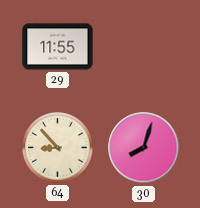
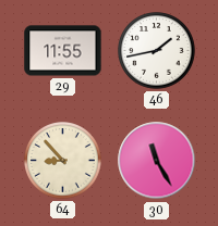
46: none -> 1:43
30: 8:03 -> 11:25
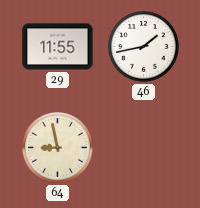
64: 8:53 -> 8:58
30: 11:25 -> none
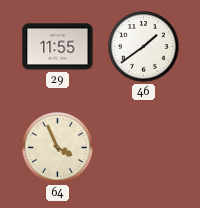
46: 1:43 -> 1:39
64: 8:58 -> 3:56
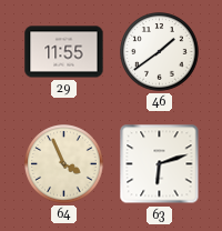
63: none -> 6:12
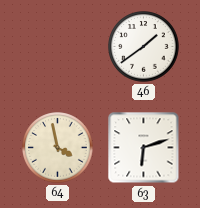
29: 11:55 -> none
64: 3:56 -> 3:58
